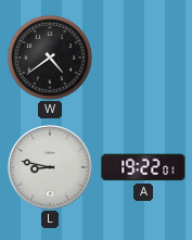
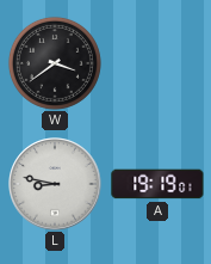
W: 4:39 -> 3:39
A: 19:22 -> 19:19
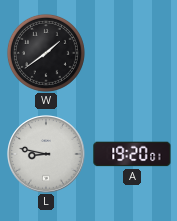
W: 3:39 -> 1:39
A: 19:19 -> 19:20
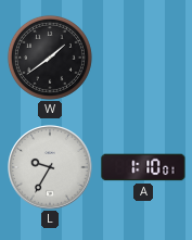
L: 8:47 -> 9:35
A: 19:20 -> 1:10
